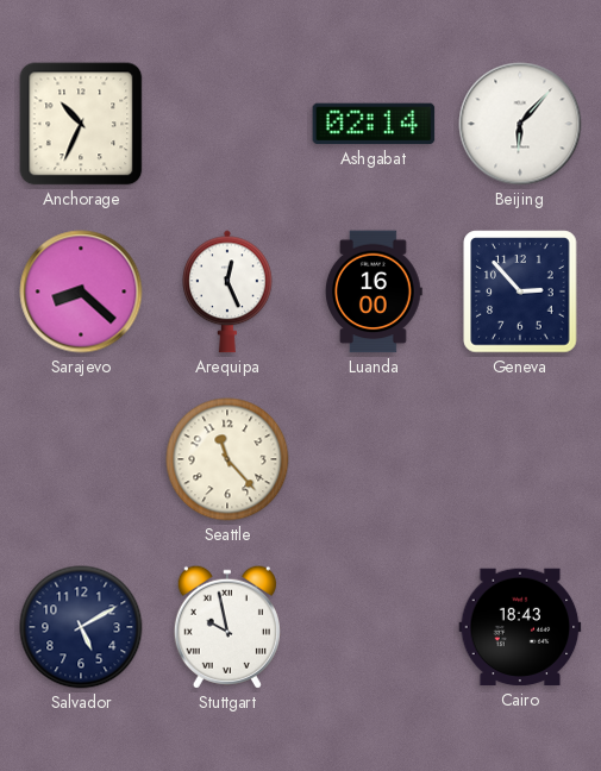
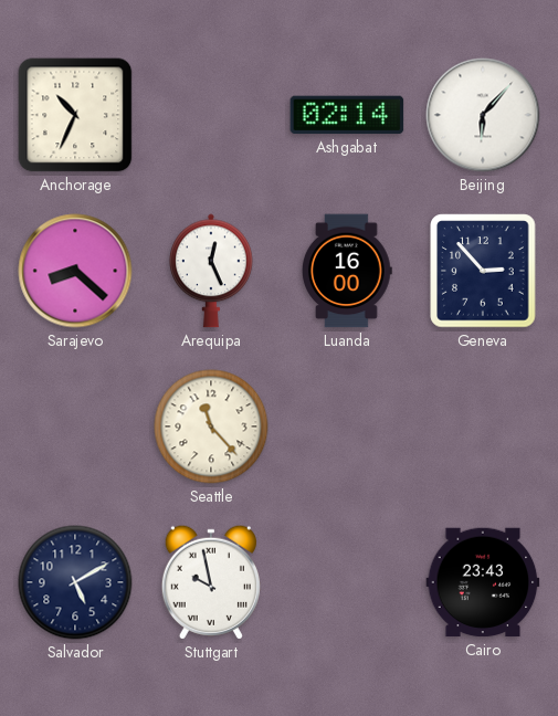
Cairo: 18:43 -> 23:43
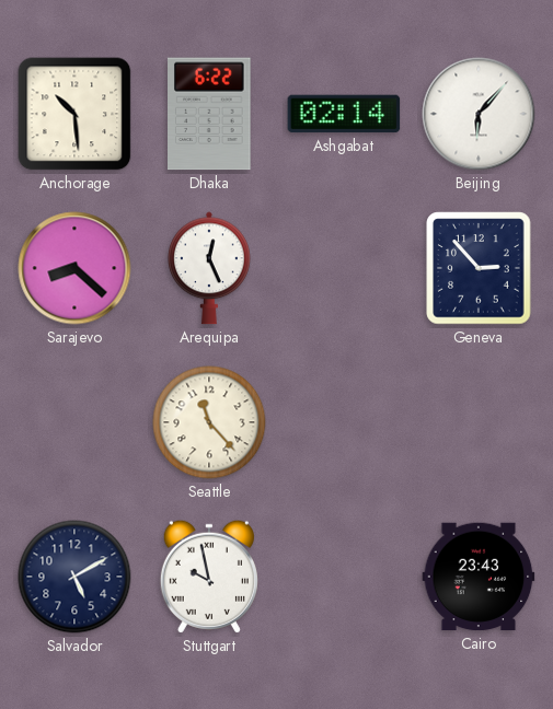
Anchorage: 10:34 -> 10:29
Dhaka: none -> 6:22
Luanda: 16:00 -> none
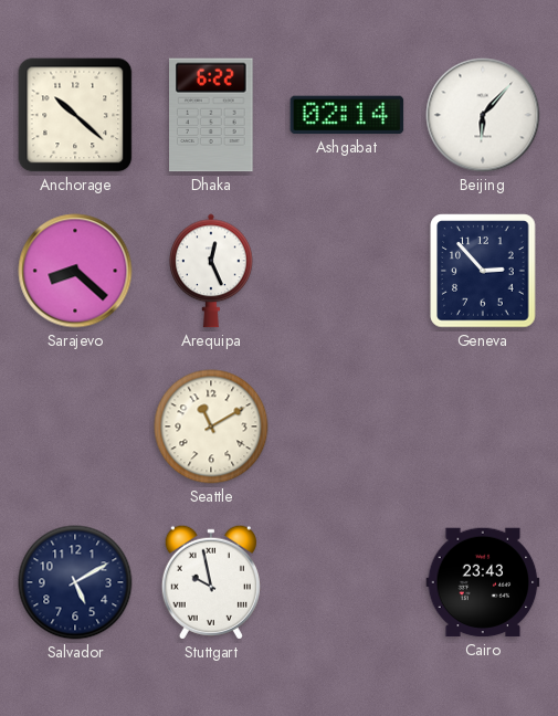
Anchorage: 10:29 -> 10:22
Seattle: 11:23 -> 11:10
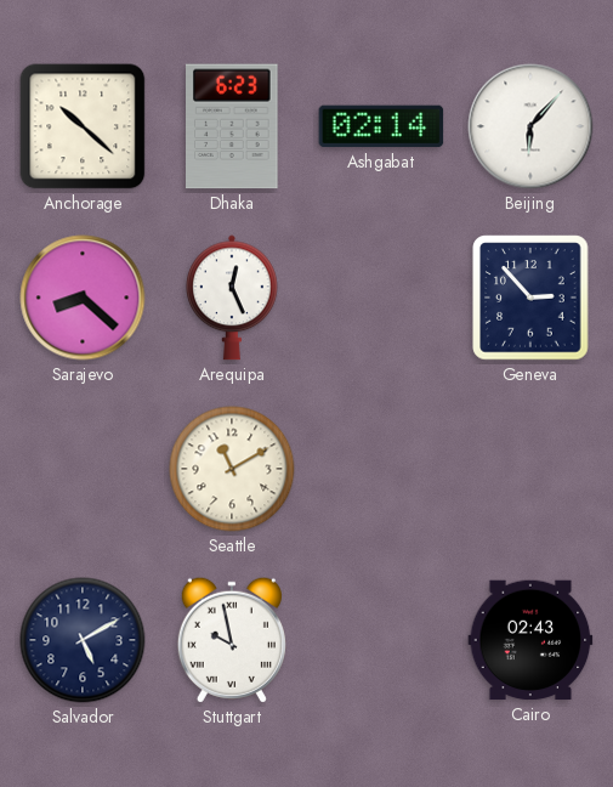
Dhaka: 6:22 -> 6:23
Cairo: 23:43 -> 02:43
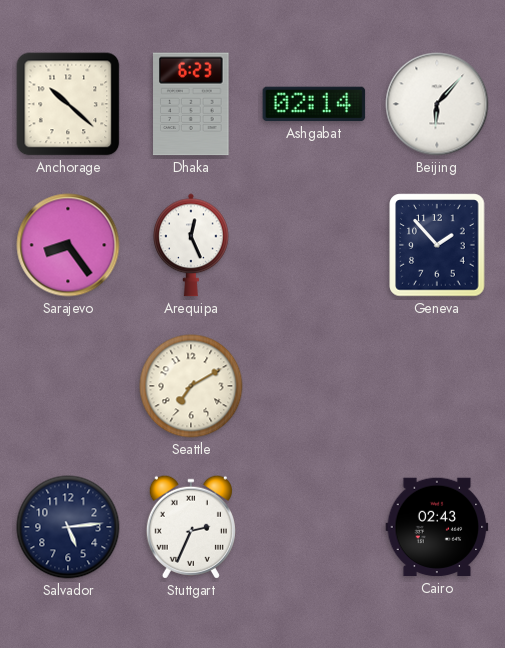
Sarajevo: 8:22 -> 8:24
Geneva: 2:53 -> 1:53
Seattle: 11:10 -> 7:10
Salvador: 5:10 -> 5:14
Stuttgart: 9:58 -> 2:34
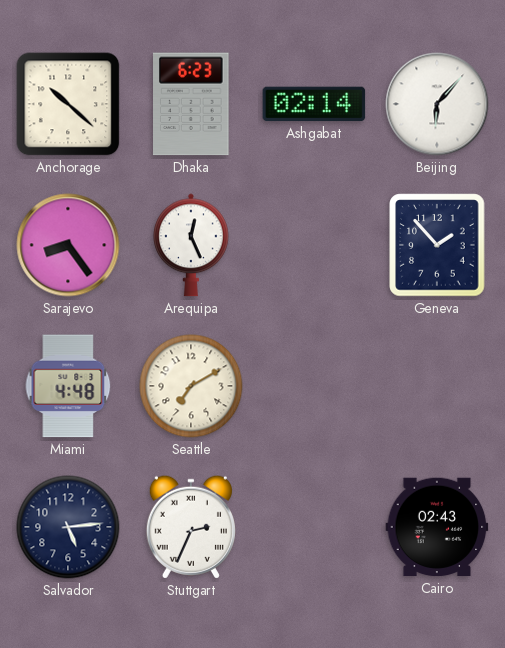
Miami: none -> 4:48
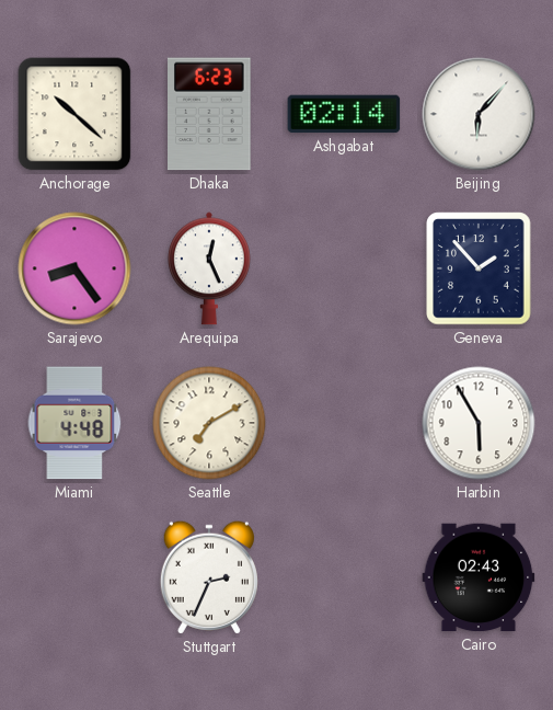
Harbin: none -> 5:55
Salvador: 5:14 -> none
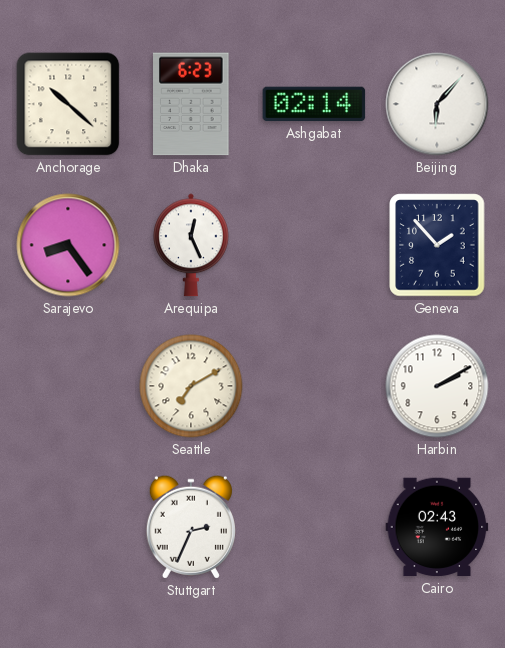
Miami: 4:48 -> none
Harbin: 5:55 -> 2:10
